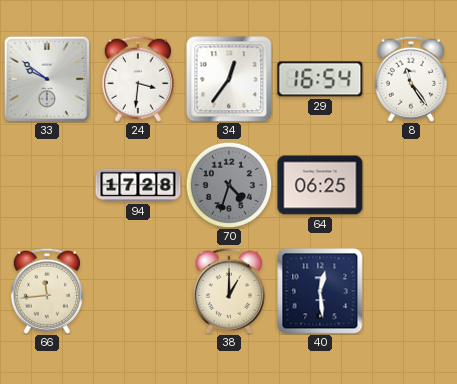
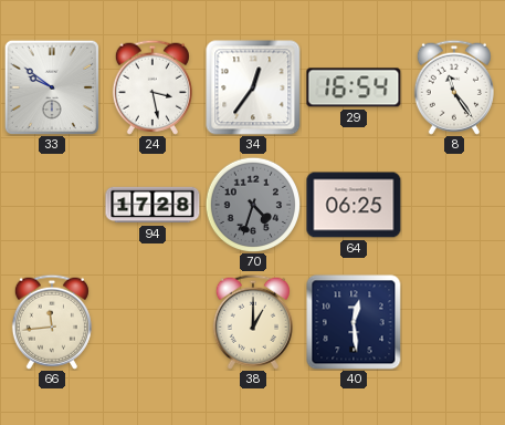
24: 3:31 -> 3:28
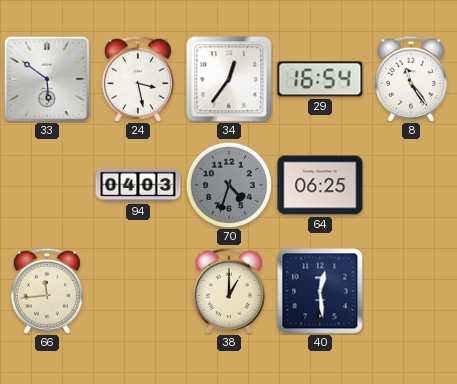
33: 9:51 -> 5:51
94: 17:28 -> 04:03
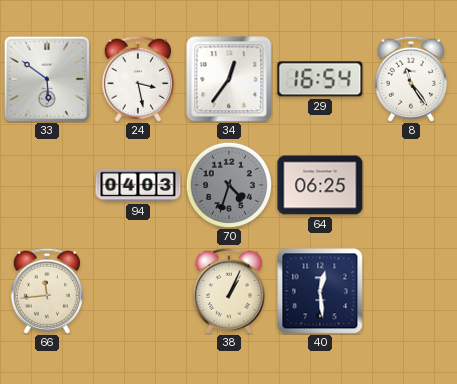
38: 1:00 -> 1:04
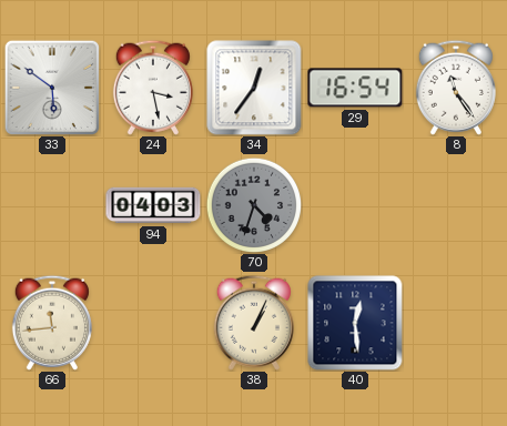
64: 06:25 -> none
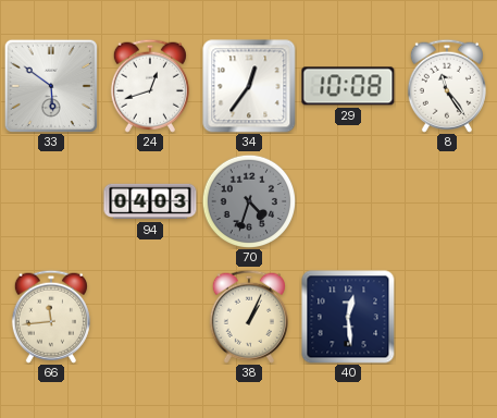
24: 3:28 -> 12:42
29: 16:54 -> 10:08
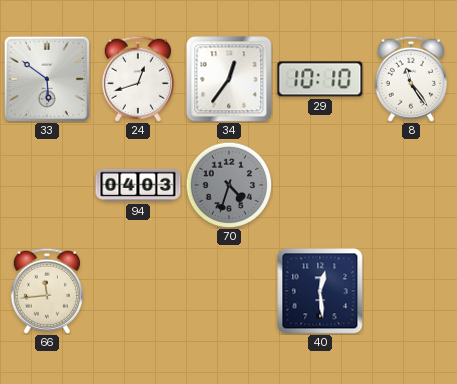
29: 10:08 -> 10:10
38: 1:04 -> none
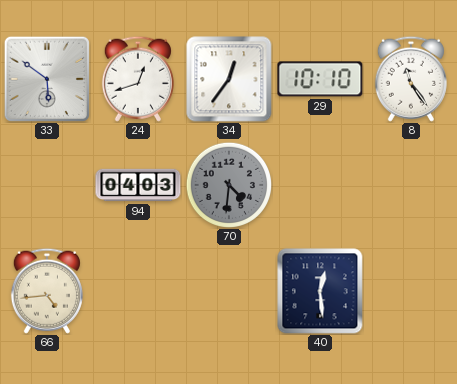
70: 4:33 -> 4:31
66: 11:44 -> 4:44
